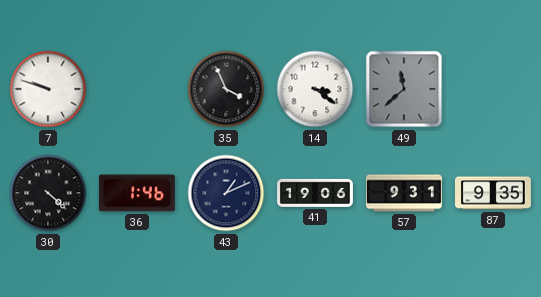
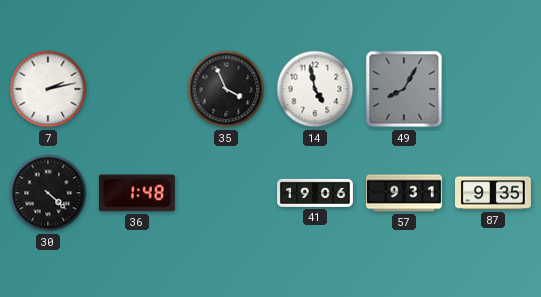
7: 9:48 -> 2:13
14: 3:21 -> 4:58
49: 11:38 -> 8:05
36: 1:46 -> 1:48
43: 1:11 -> none
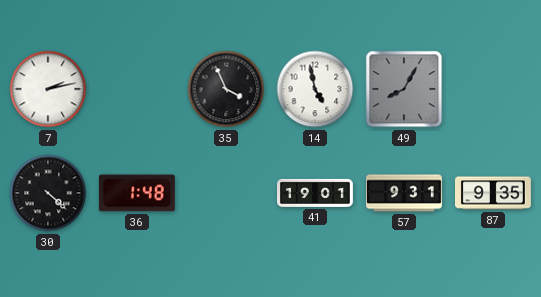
41: 19:06 -> 19:01
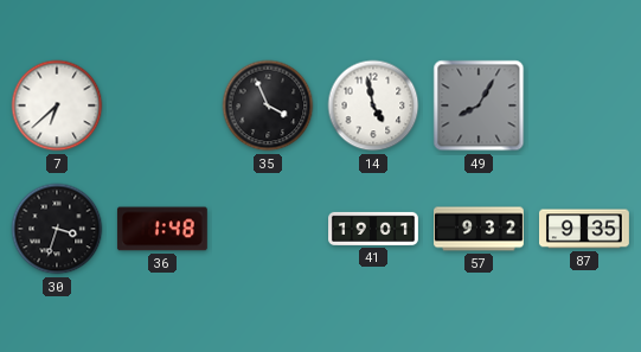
7: 2:13 -> 6:38
30: 4:22 -> 3:33
57: 9:31 -> 9:32
